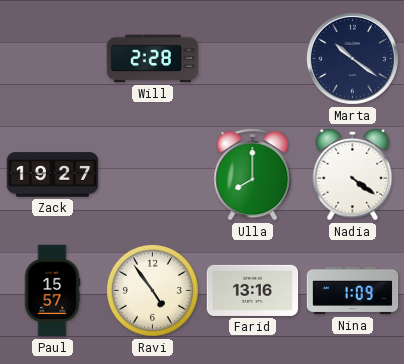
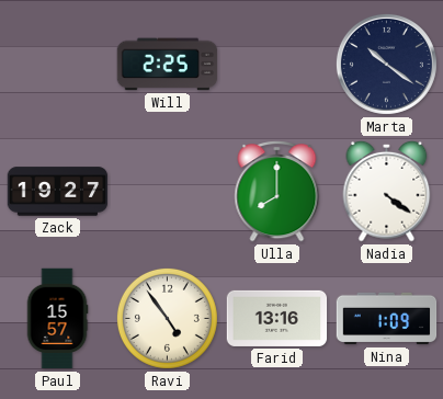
Will: 2:28 -> 2:25
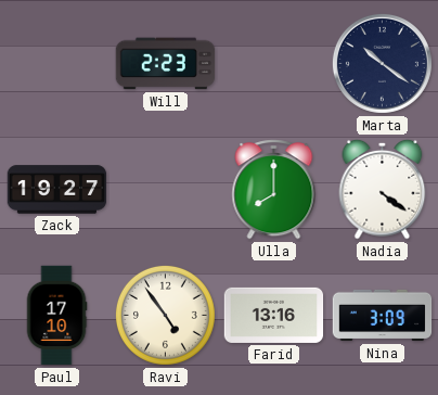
Will: 2:25 -> 2:23
Paul: 15:57 -> 17:10
Nina: 1:09 -> 3:09
